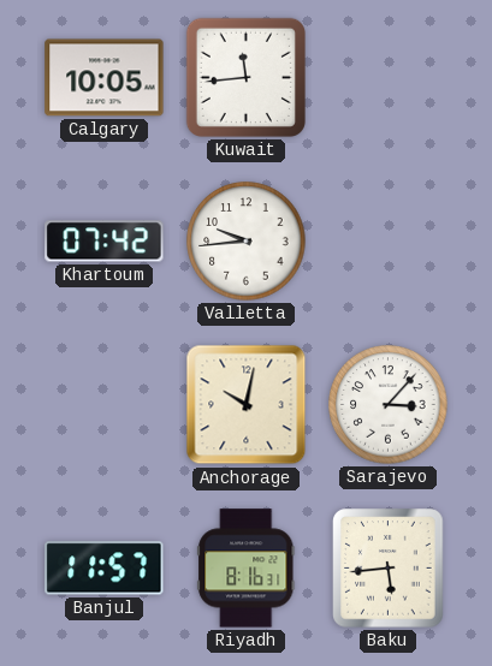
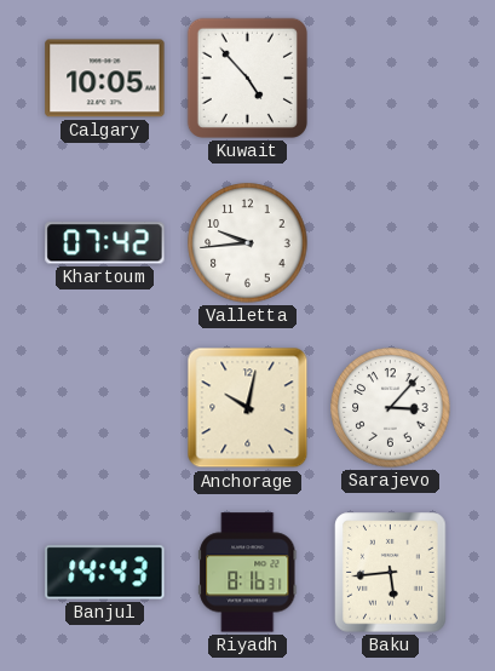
Kuwait: 11:44 -> 4:53
Banjul: 11:57 -> 14:43
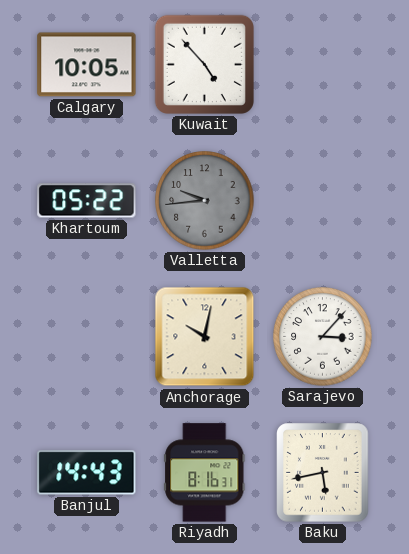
Khartoum: 07:42 -> 05:22
Valletta dial: white -> grey
Baku: 5:44 -> 5:43
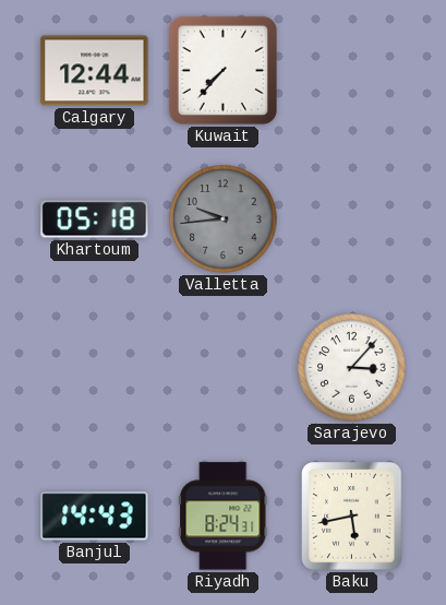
Calgary: 10:05 -> 12:44
Kuwait: 4:53 -> 7:37
Khartoum: 05:22 -> 05:18
Anchorage: 10:02 -> none
Riyadh: 8:16 -> 8:24
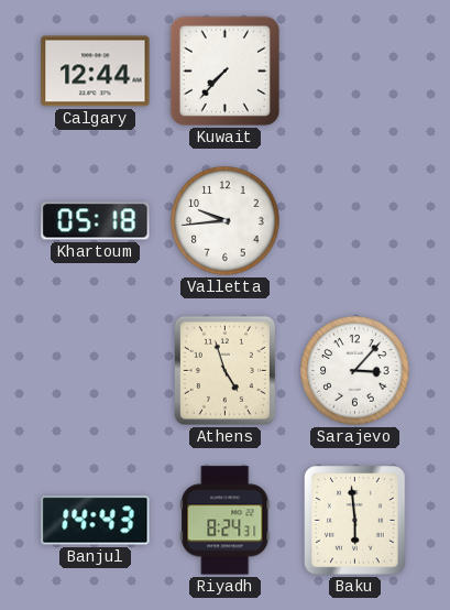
Valletta dial: grey -> white
Athens: none -> 4:57
Baku: 5:43 -> 5:59
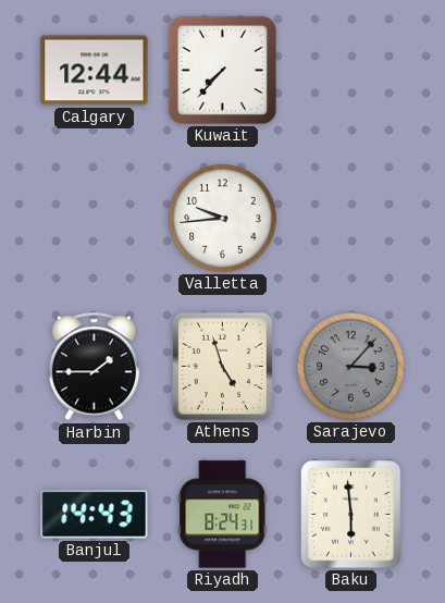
Khartoum: 05:18 -> none
Harbin: none -> 1:45
Sarajevo dial: white -> grey
